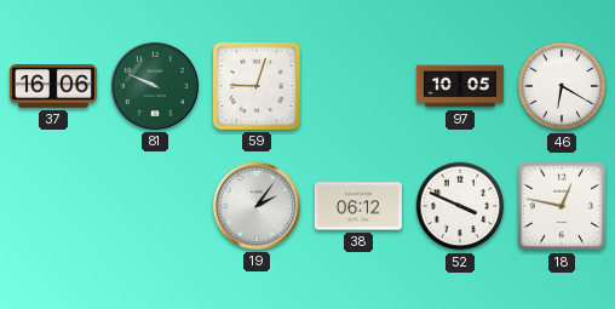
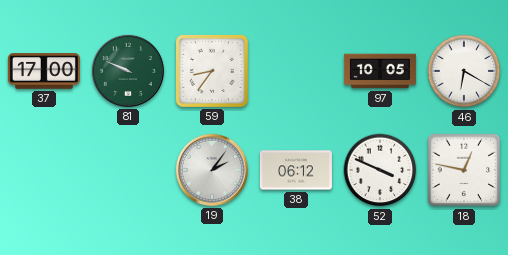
37: 16:06 -> 17:00
59: 9:03 -> 8:36
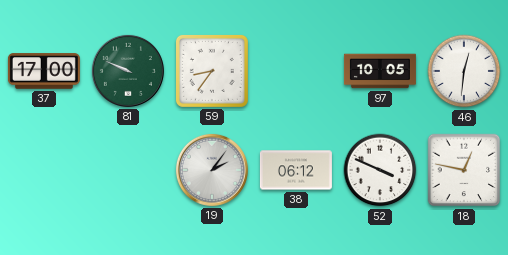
46: 6:20 -> 12:31
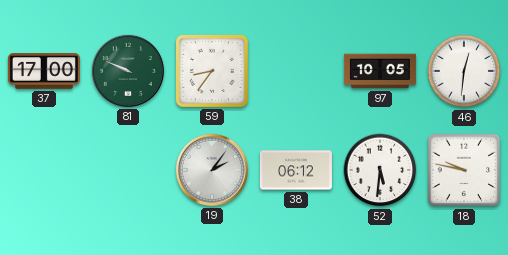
52: 3:49 -> 5:31
18: 12:47 -> 9:47
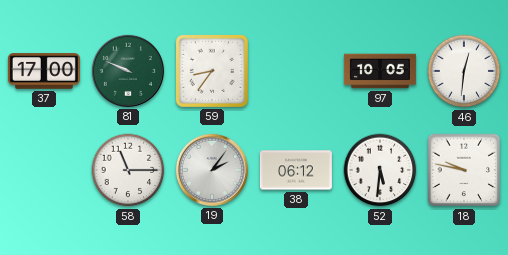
58: none -> 11:15
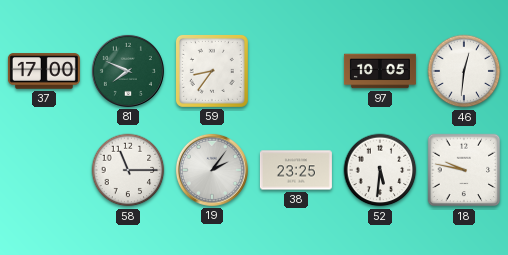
81: 9:49 -> 7:49
38: 06:12 -> 23:25
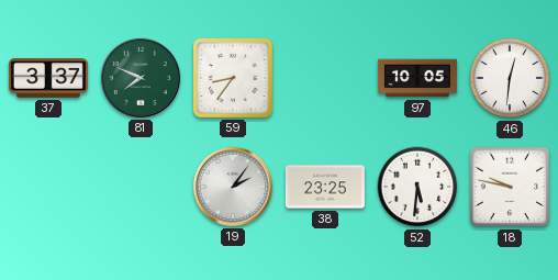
37: 17:00 -> 3:37
58: 11:15 -> none
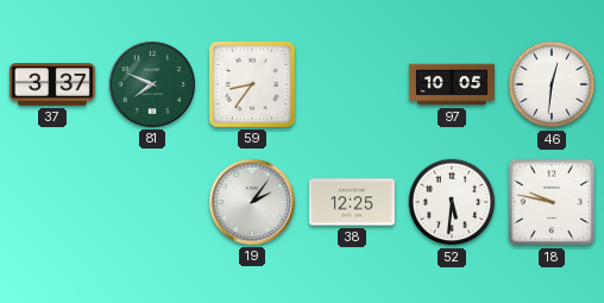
38: 23:25 -> 12:25
